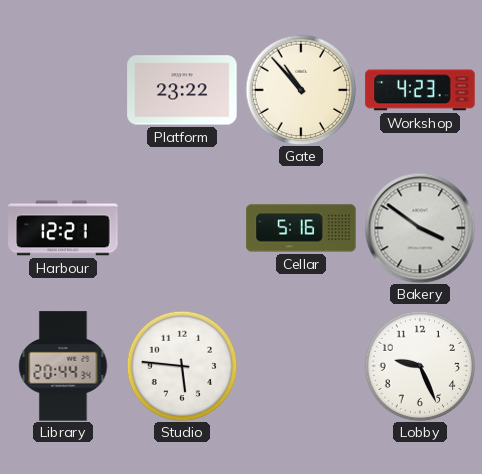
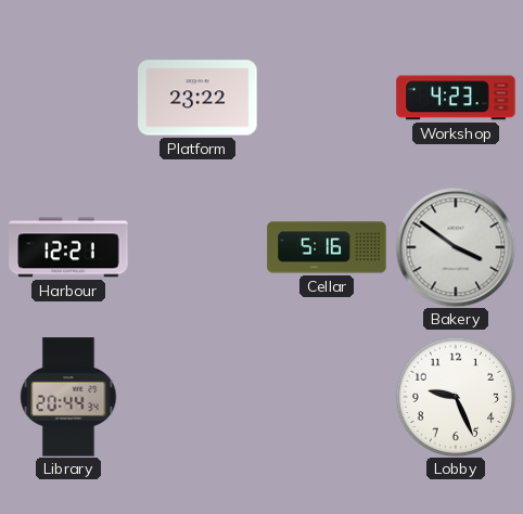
Gate: 10:53 -> none
Studio: 5:46 -> none
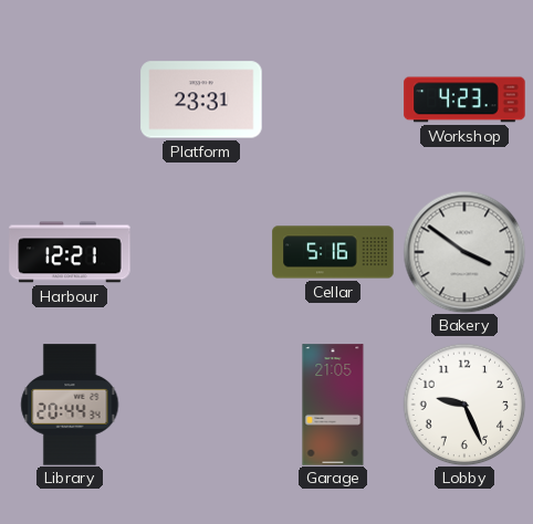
Platform: 23:22 -> 23:31
Garage: none -> 21:05
